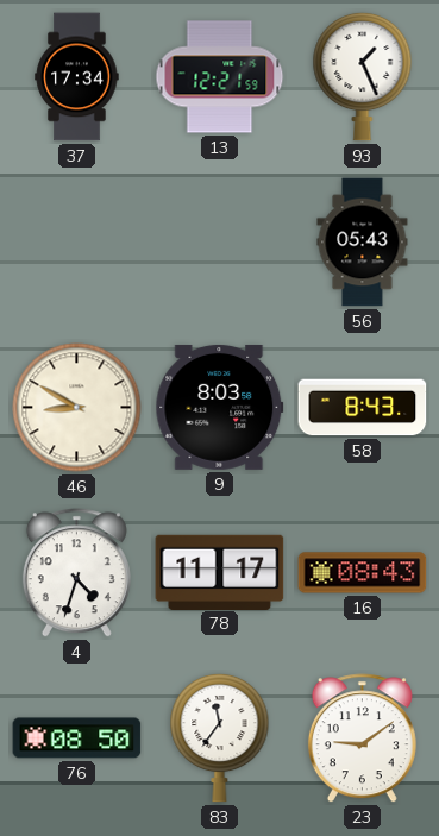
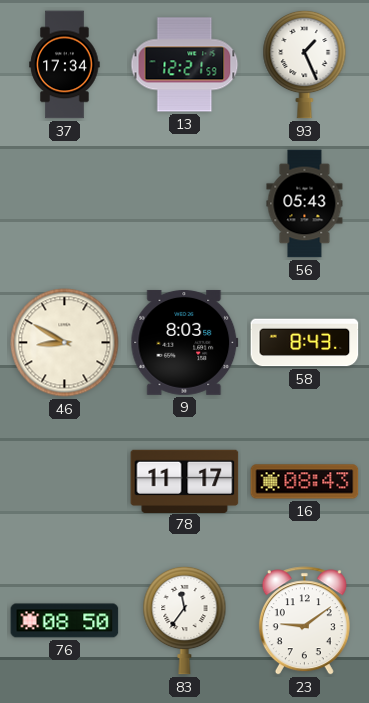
4: 4:33 -> none
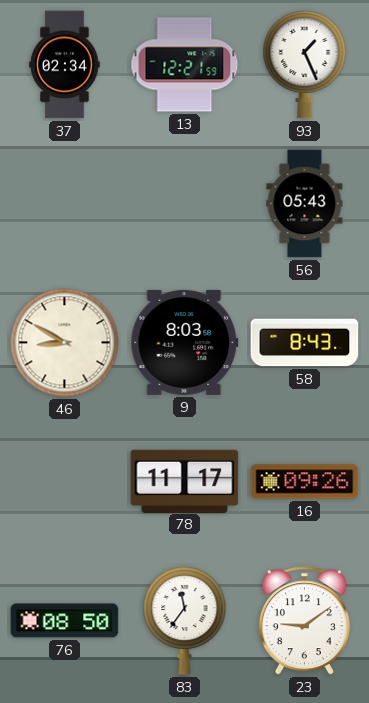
37: 17:34 -> 02:34
16: 08:43 -> 09:26
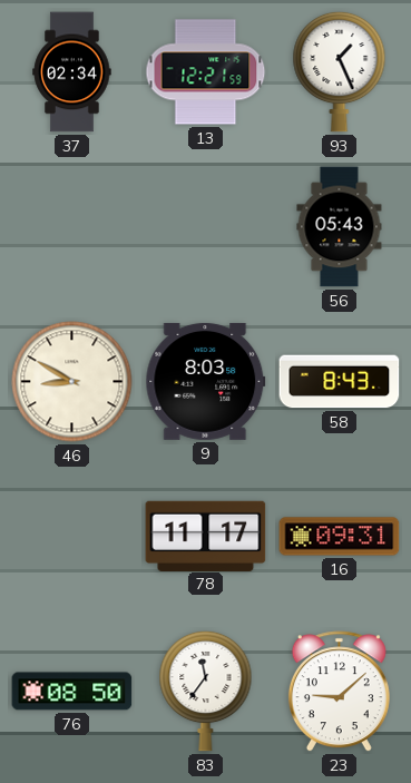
16: 09:26 -> 09:31
23: 9:09 -> 9:08
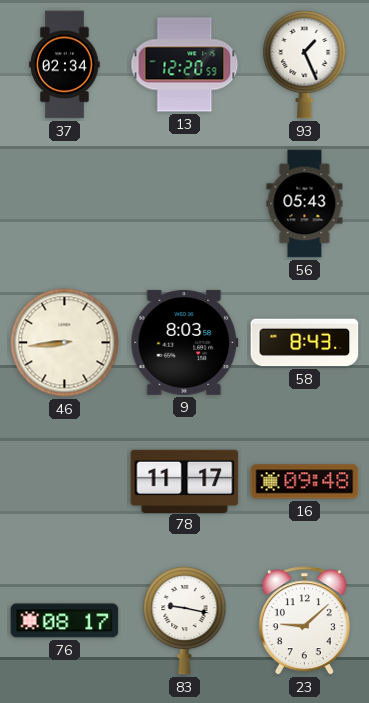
13: 12:21 -> 12:20
46: 8:50 -> 8:44
16: 09:31 -> 09:48
76: 08:50 -> 08:17
83: 11:36 -> 9:17
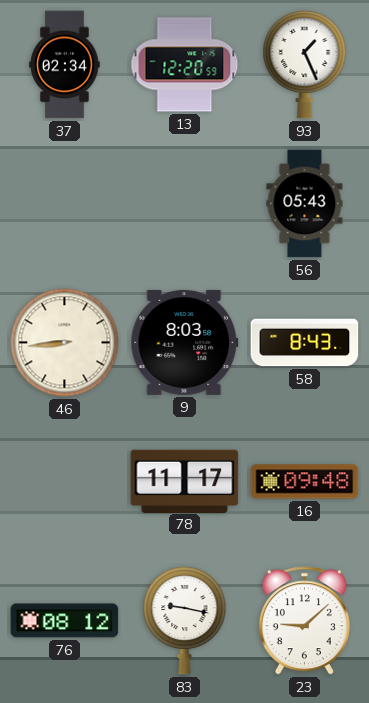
76: 08:17 -> 08:12
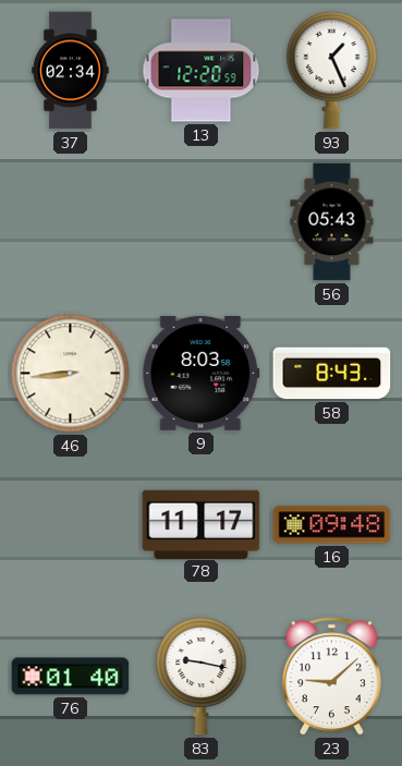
76: 08:12 -> 01:40
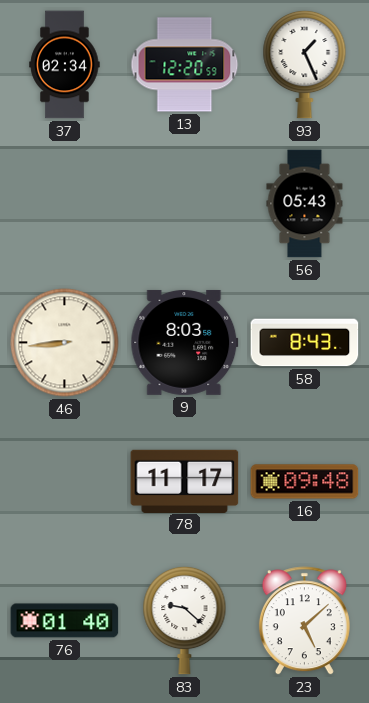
83: 9:17 -> 9:22
23: 9:08 -> 5:08
